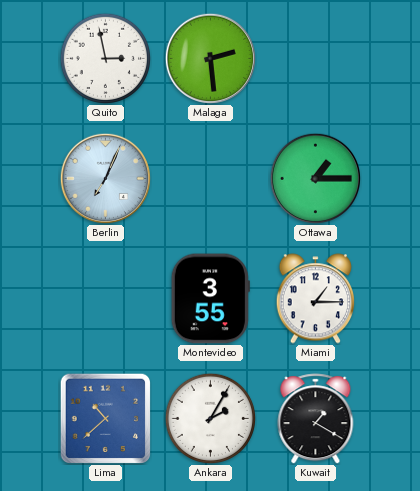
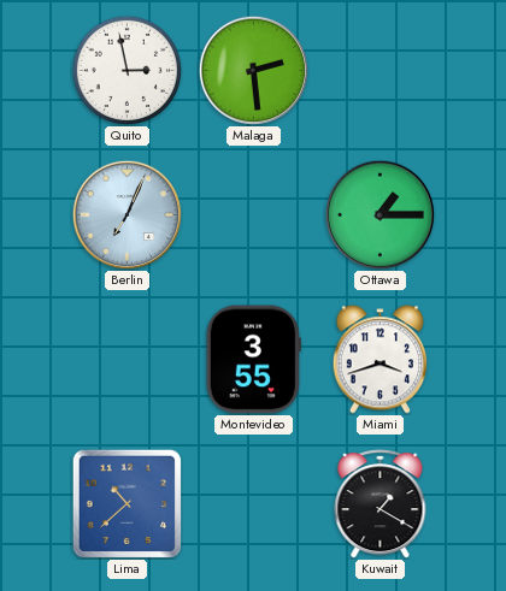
Miami: 1:15 -> 3:42
Ankara: 2:05 -> none
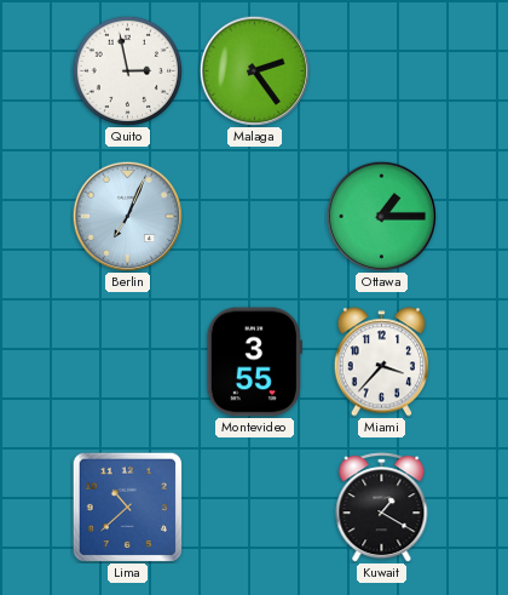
Malaga: 2:29 -> 2:24
Miami: 3:42 -> 3:37
